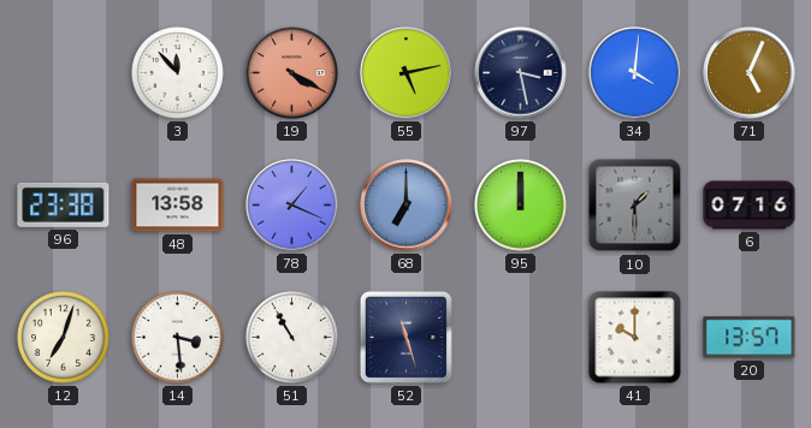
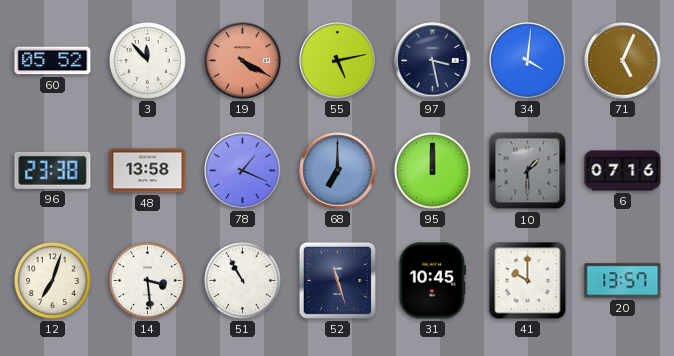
60: none -> 05:52
31: none -> 10:45
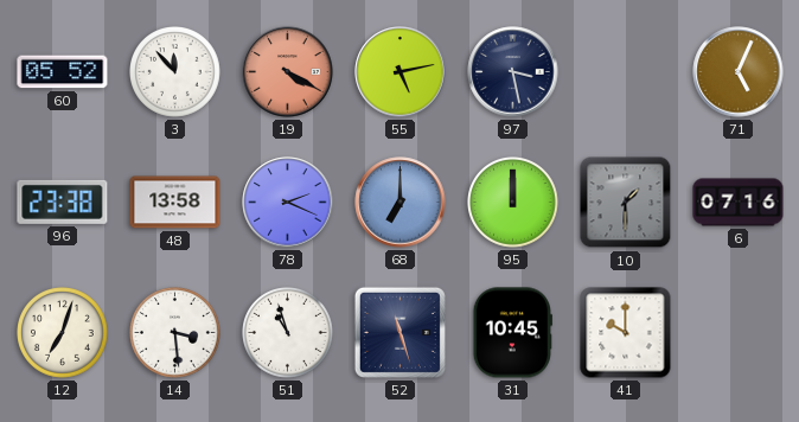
34: 4:01 -> none
78: 1:19 -> 2:19
51: 10:55 -> 10:57
20: 13:57 -> none
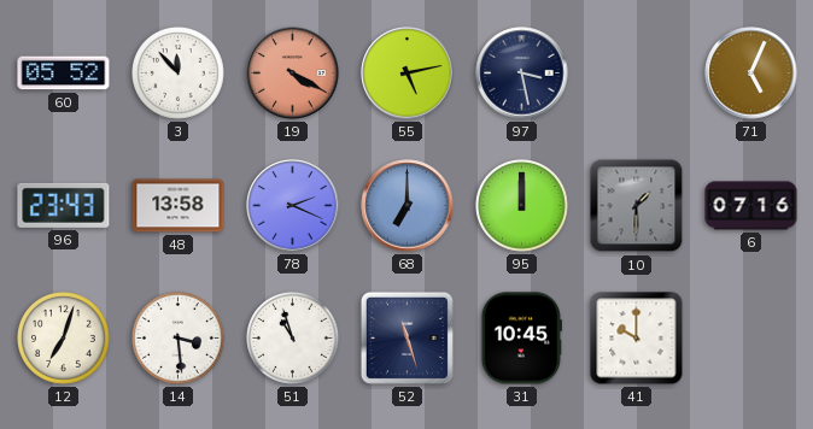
96: 23:38 -> 23:43
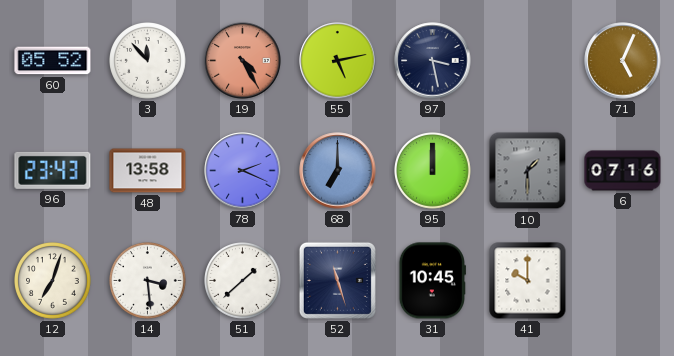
19: 4:20 -> 4:25
51: 10:57 -> 1:38
